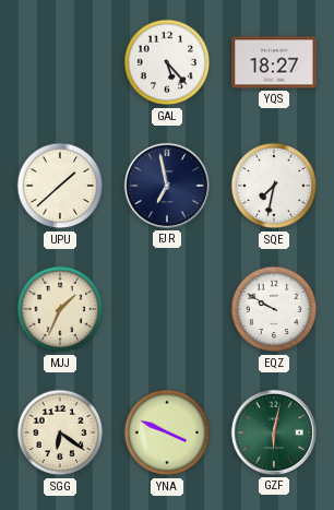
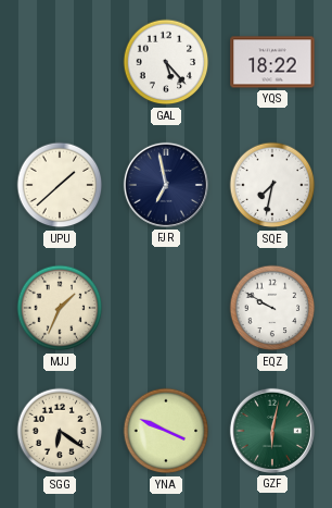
YQS: 18:27 -> 18:22
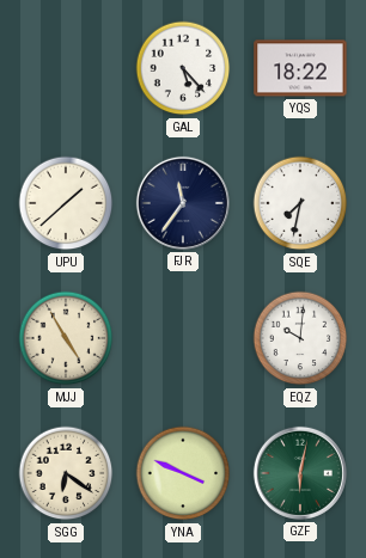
FJR: 6:58 -> 11:36
MJJ: 1:34 -> 4:55
EQZ: 9:50 -> 10:01
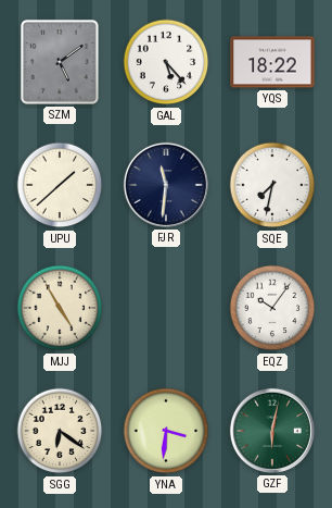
SZM: none -> 5:09
FJR: 11:36 -> 11:31
EQZ: 10:01 -> 10:06
YNA: 3:49 -> 3:31
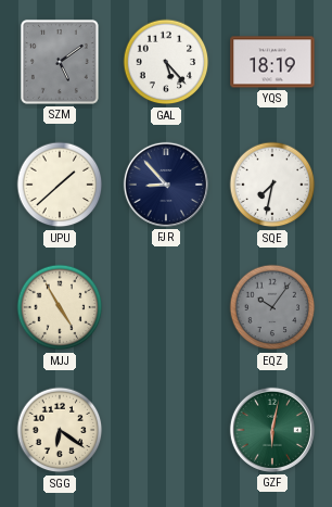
YQS: 18:22 -> 18:19
FJR: 11:31 -> 8:53
EQZ dial: white -> grey
YNA: 3:31 -> none
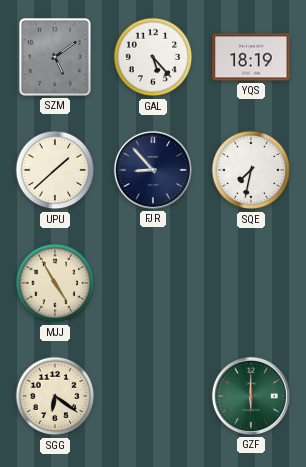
EQZ: 10:06 -> none
GZF: 6:02 -> 6:00
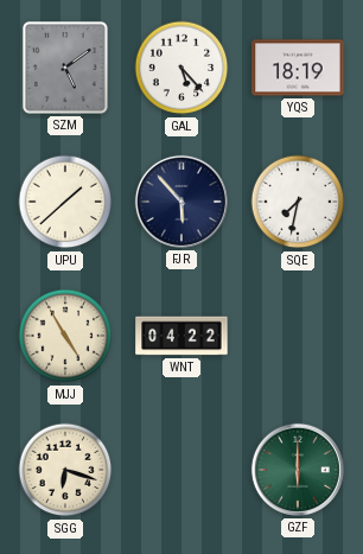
FJR: 8:53 -> 5:53
WNT: none -> 04:22
SGG: 6:21 -> 6:18
